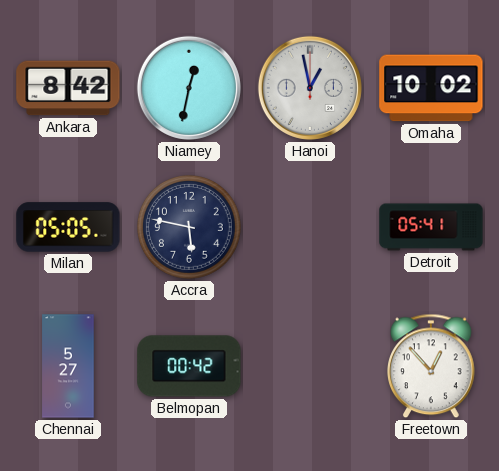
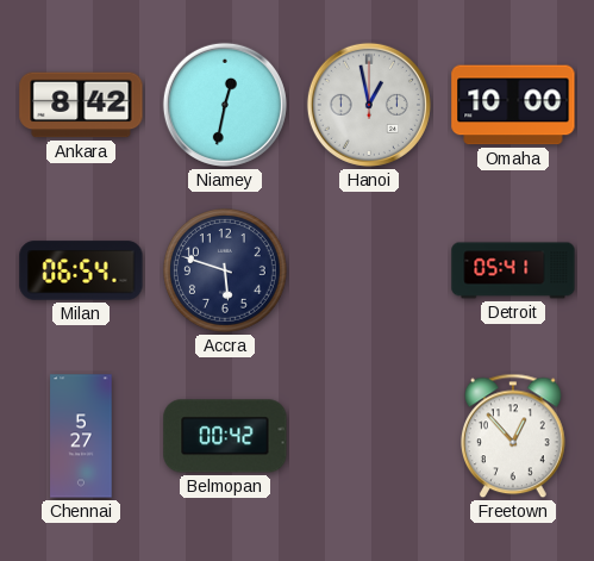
Omaha: 10:02 -> 10:00
Milan: 05:05 -> 06:54
Accra: 5:47 -> 5:48
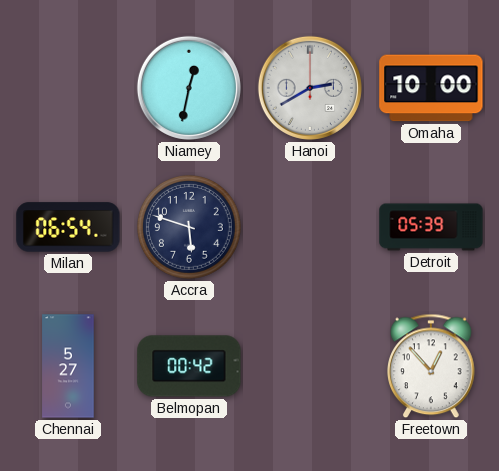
Ankara: 8:42 -> none
Hanoi: 12:58 -> 2:40
Detroit: 05:41 -> 05:39
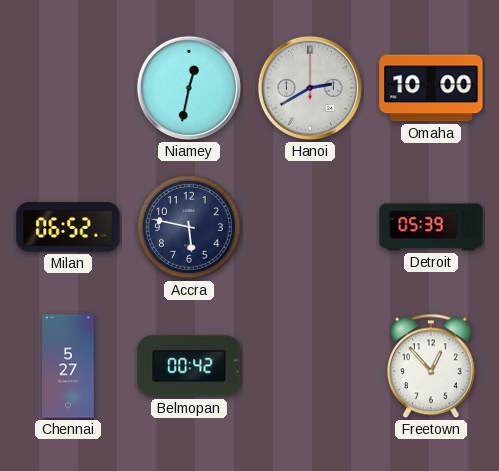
Milan: 06:54 -> 06:52
Accra: 5:48 -> 5:47
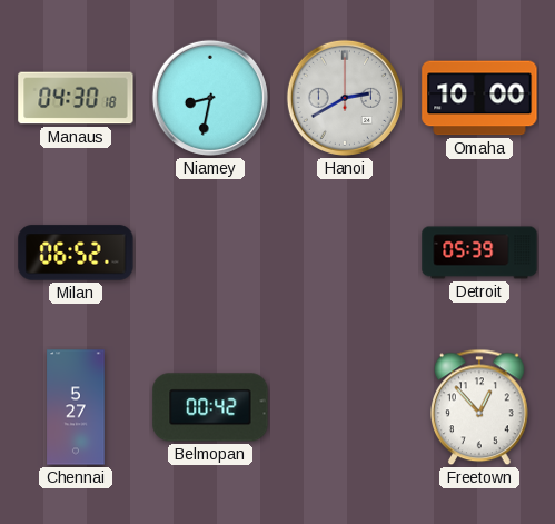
Manaus: none -> 04:30
Niamey: 12:32 -> 8:32
Accra: 5:47 -> none
